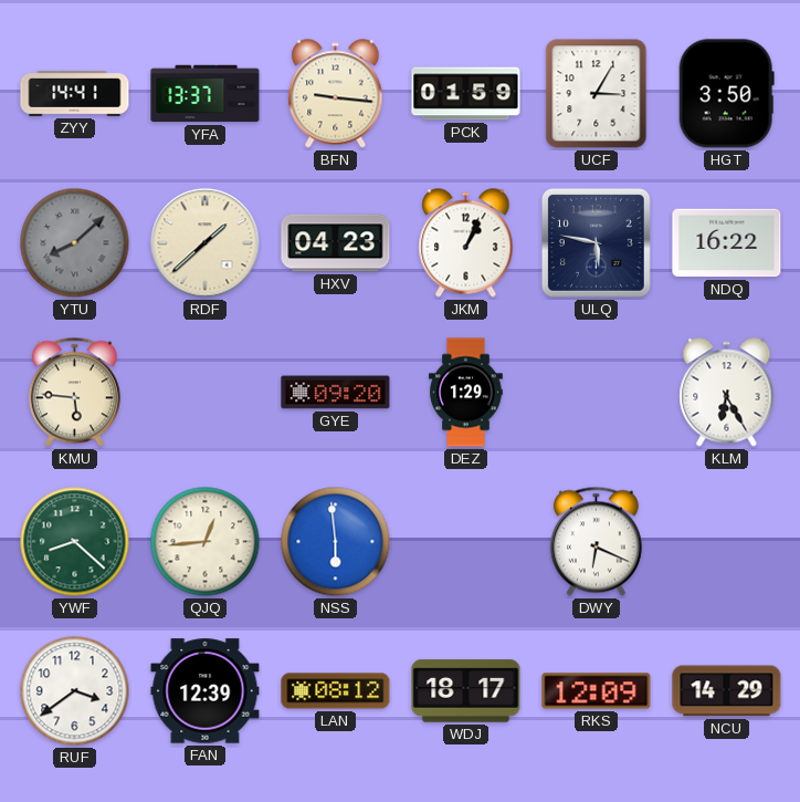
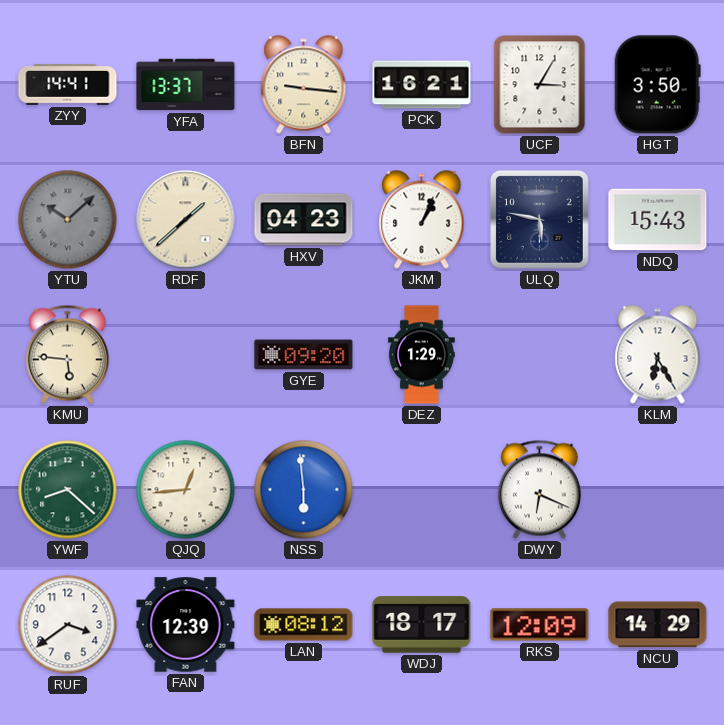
PCK: 01:59 -> 16:21
YTU: 8:08 -> 10:08
NDQ: 16:22 -> 15:43
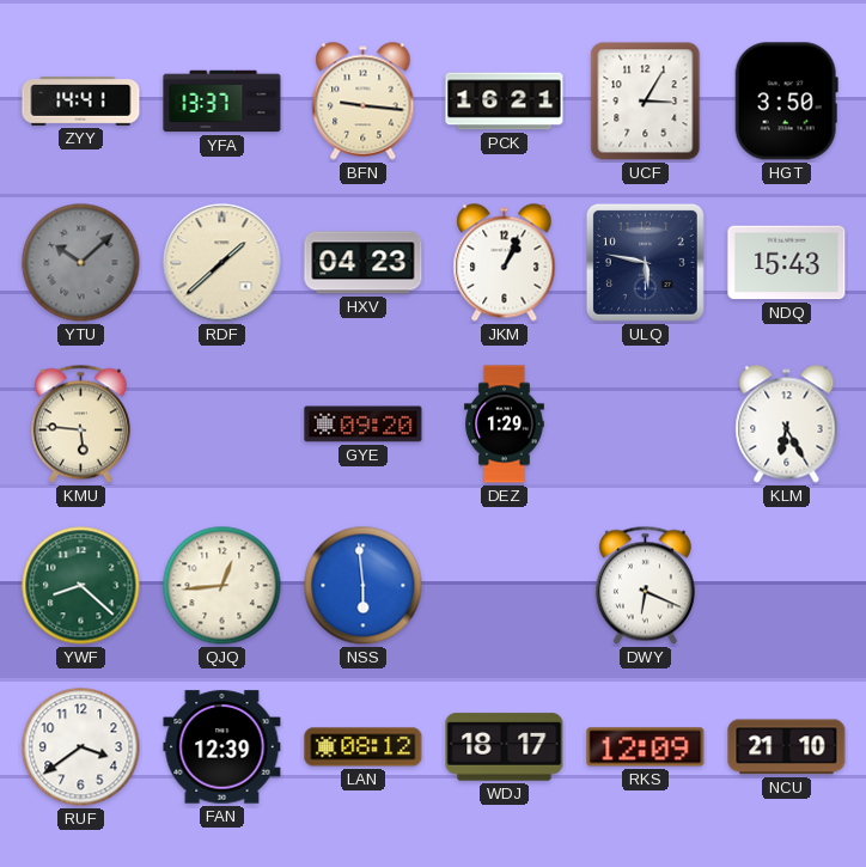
NCU: 14:29 -> 21:10
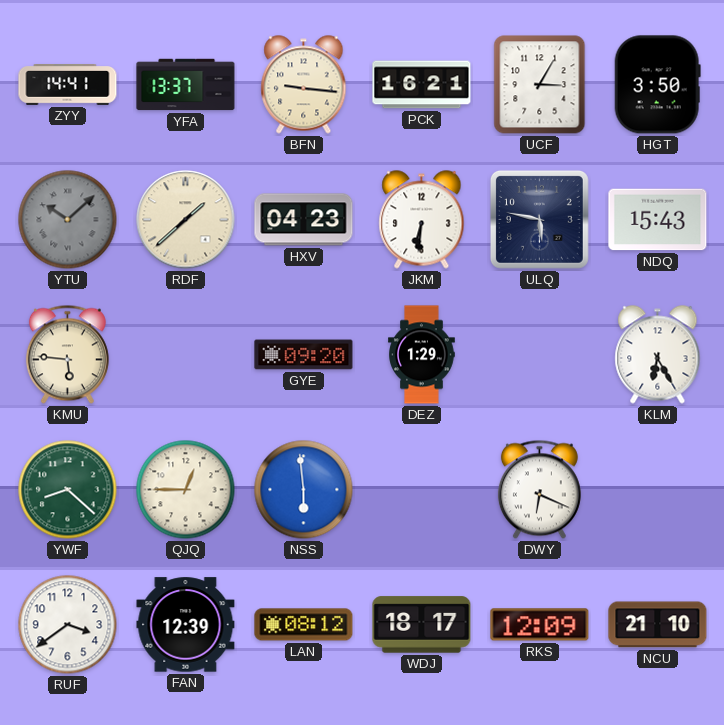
JKM: 1:04 -> 6:31
QJQ: 12:44 -> 12:45
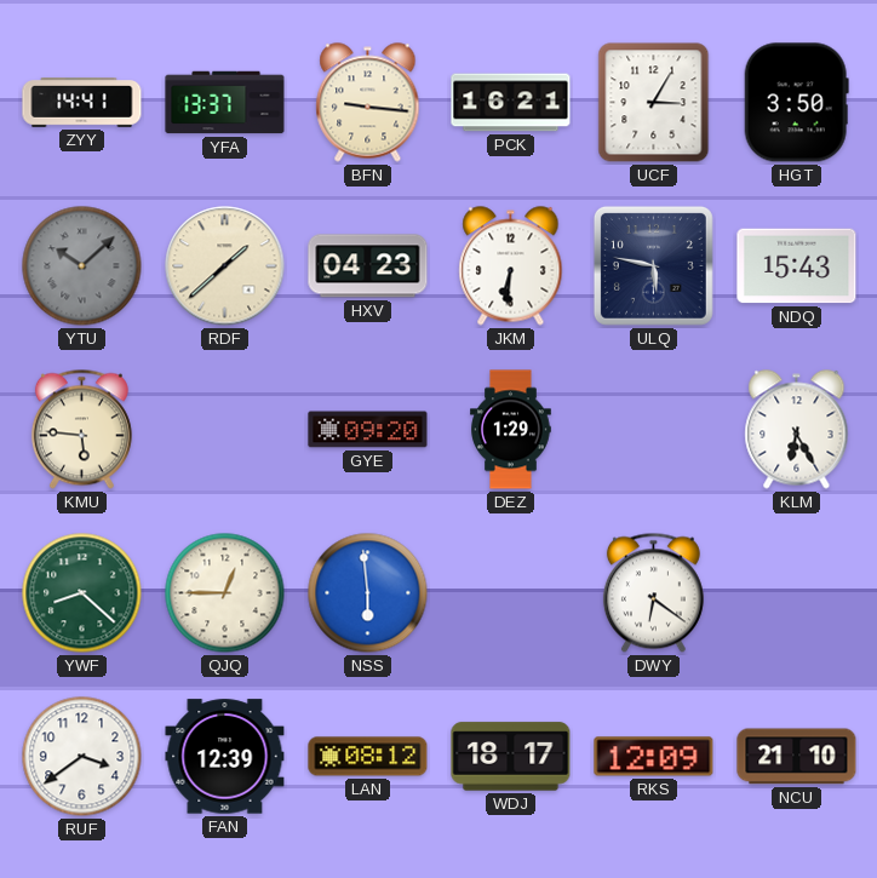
DWY: 6:19 -> 6:21
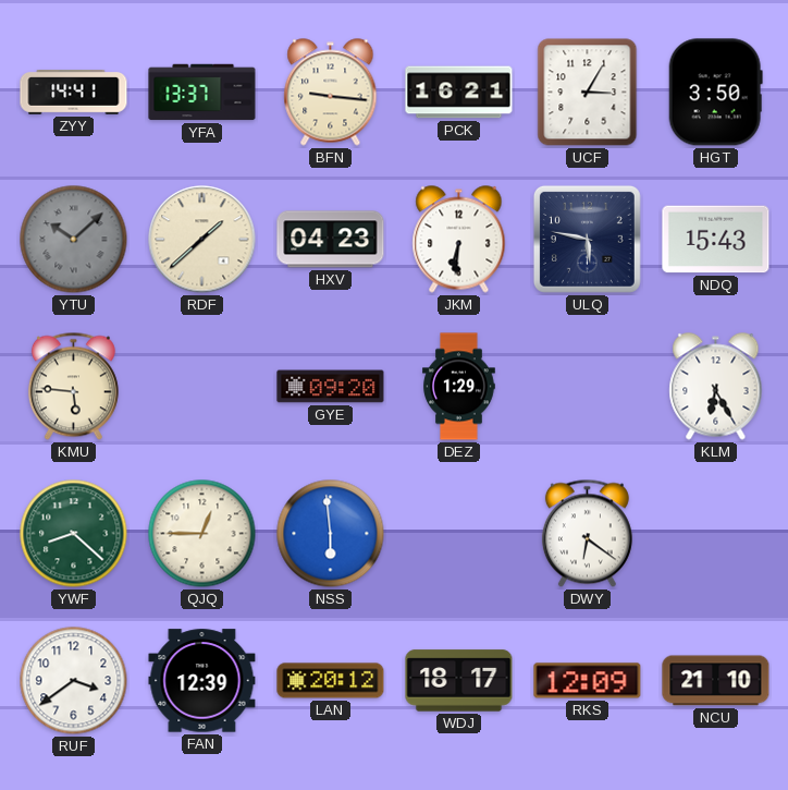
LAN: 08:12 -> 20:12
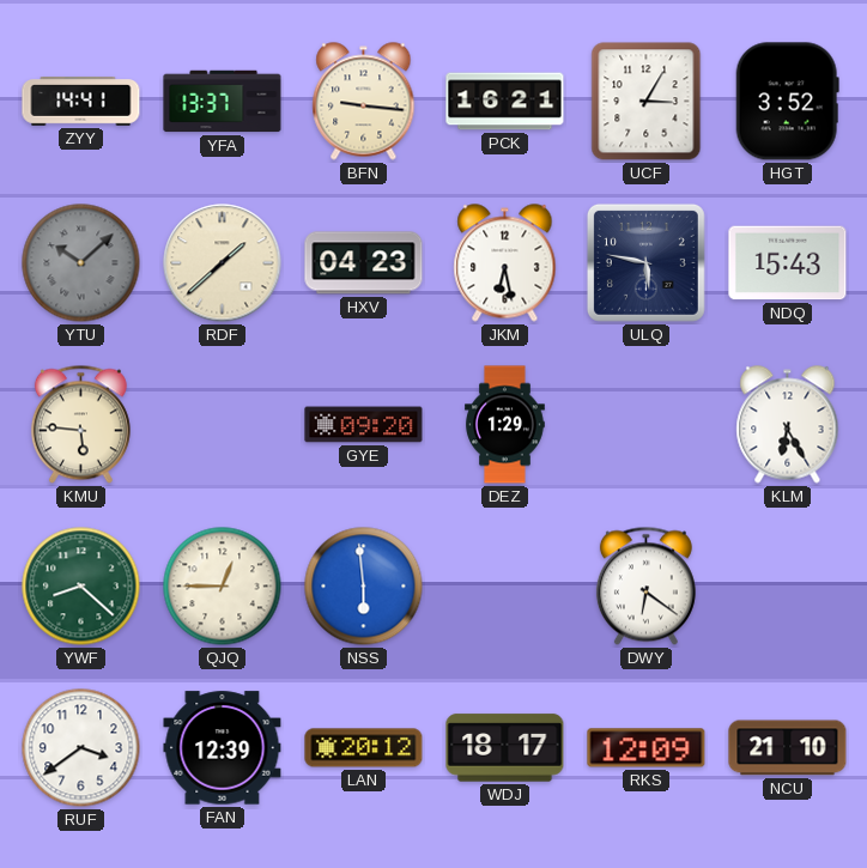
HGT: 3:50 -> 3:52
JKM: 6:31 -> 6:28
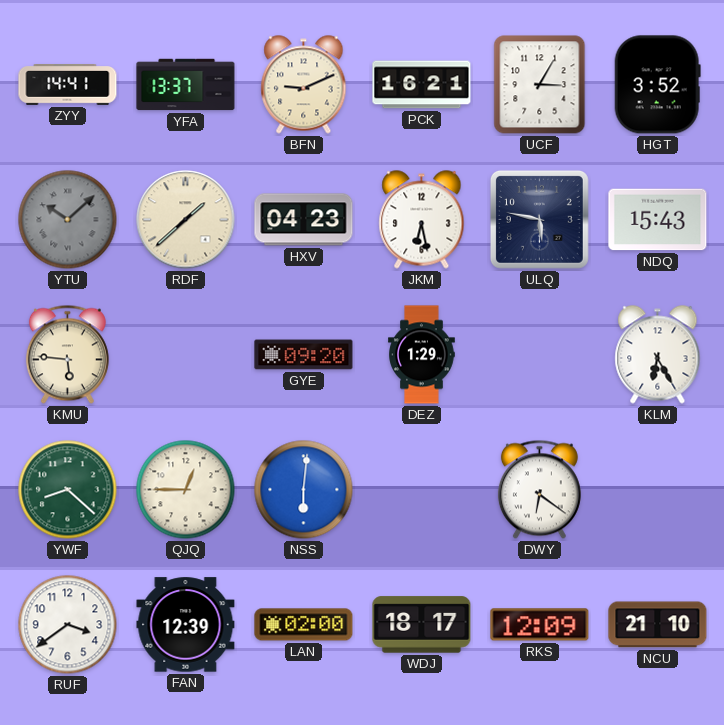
BFN: 9:16 -> 9:11
NSS: 5:59 -> 6:01
LAN: 20:12 -> 02:00
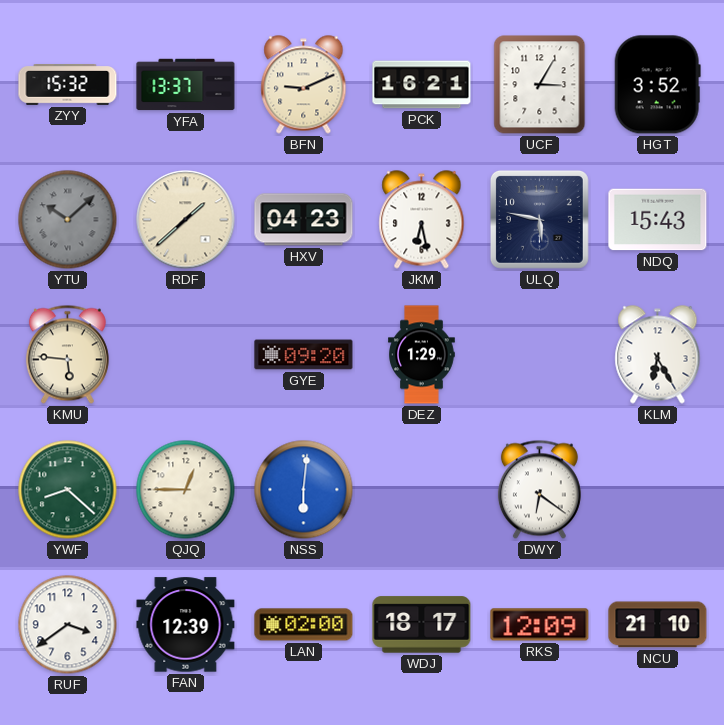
ZYY: 14:41 -> 15:32
